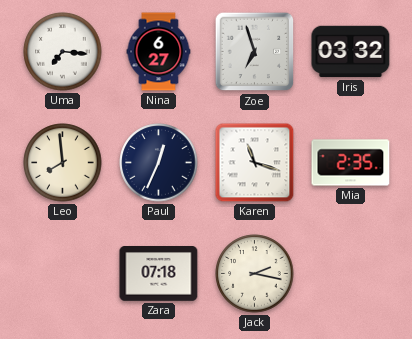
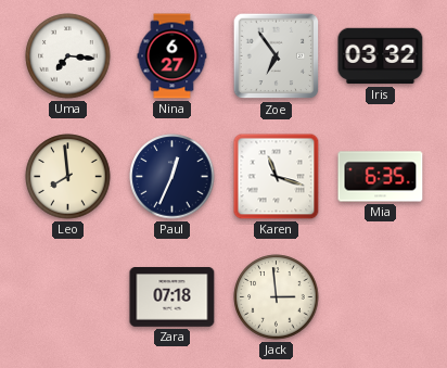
Zoe: 6:57 -> 6:54
Mia: 2:35 -> 6:35
Jack: 2:17 -> 2:59
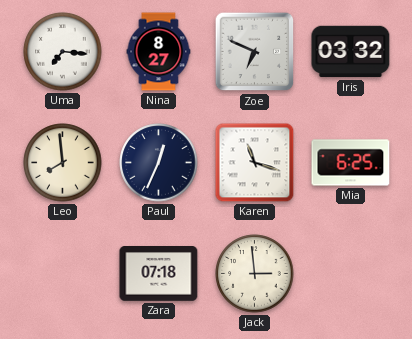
Nina: 6:27 -> 8:27
Zoe: 6:54 -> 6:49
Mia: 6:35 -> 6:25
